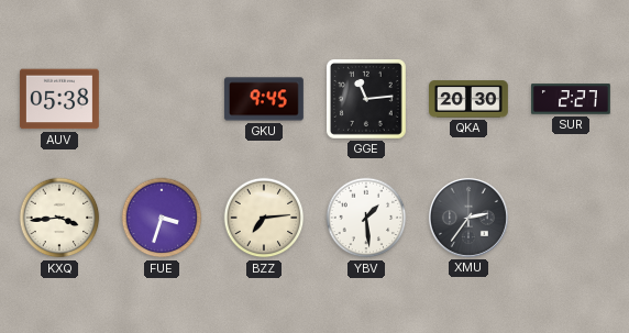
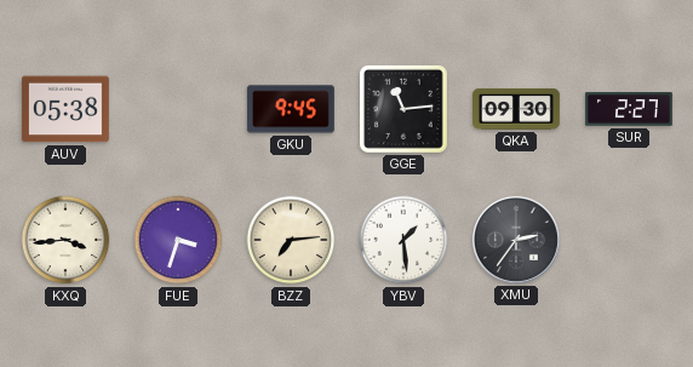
QKA: 20:30 -> 09:30
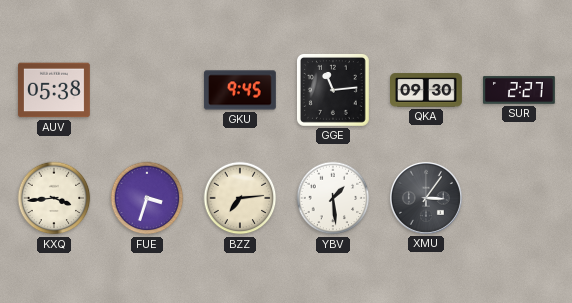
XMU: 2:36 -> 3:06
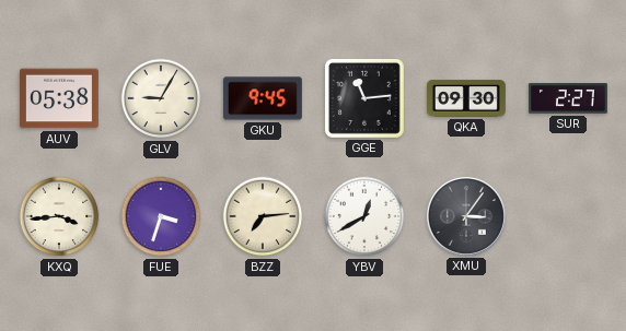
GLV: none -> 9:05
YBV: 1:29 -> 12:40
